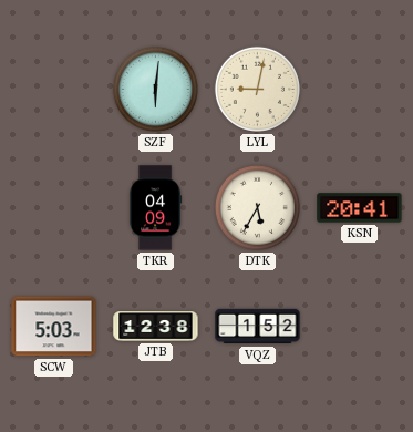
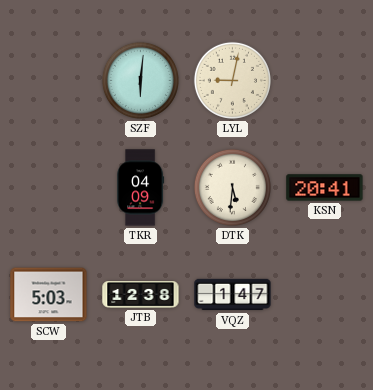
DTK: 5:35 -> 5:31
VQZ: 1:52 -> 1:47
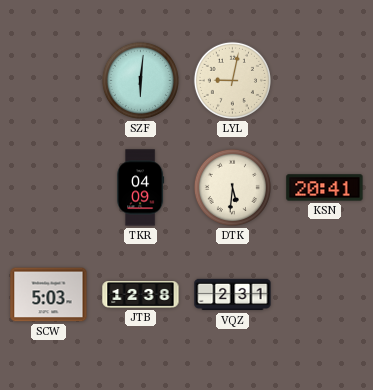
VQZ: 1:47 -> 2:31
